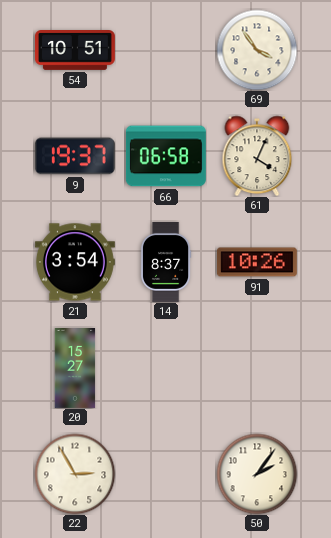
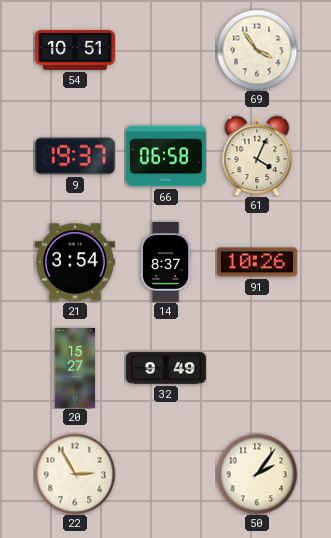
32: none -> 9:49
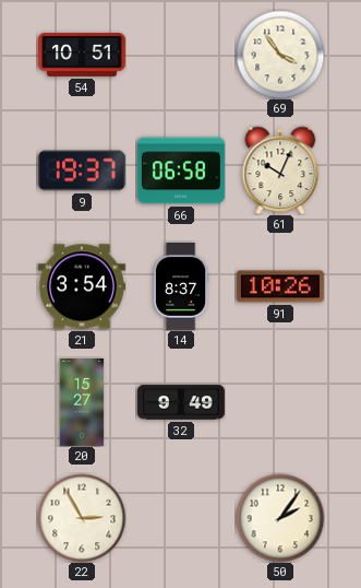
61: 4:04 -> 10:04
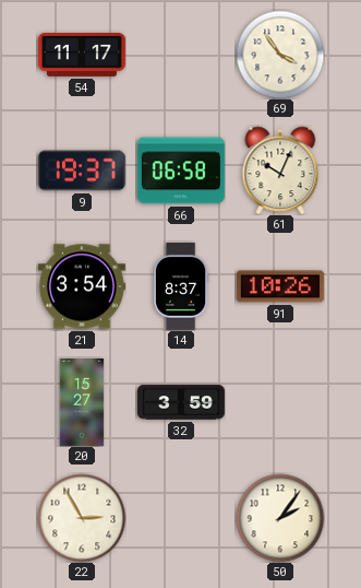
54: 10:51 -> 11:17
32: 9:49 -> 3:59
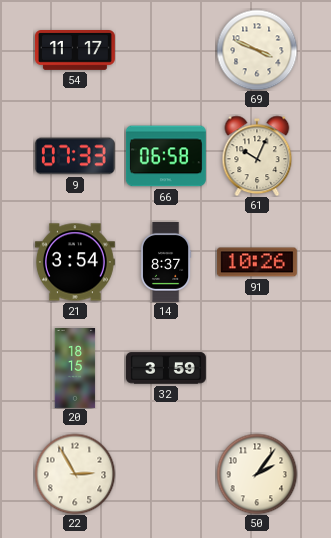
69: 3:54 -> 3:49
9: 19:37 -> 07:33
20: 15:27 -> 18:15
